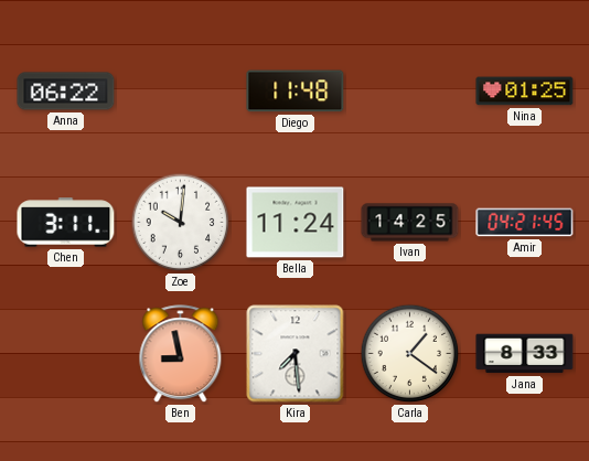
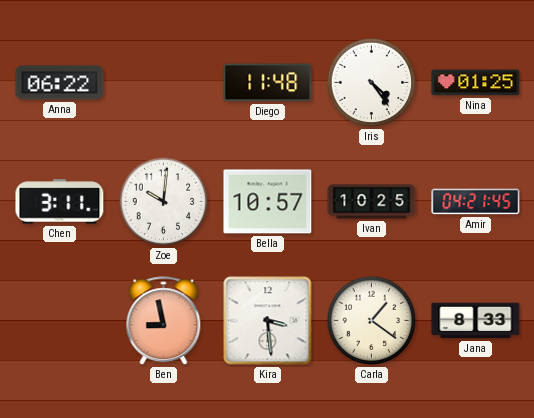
Iris: none -> 4:24
Bella: 11:24 -> 10:57
Ivan: 14:25 -> 10:25
Kira: 7:29 -> 3:29
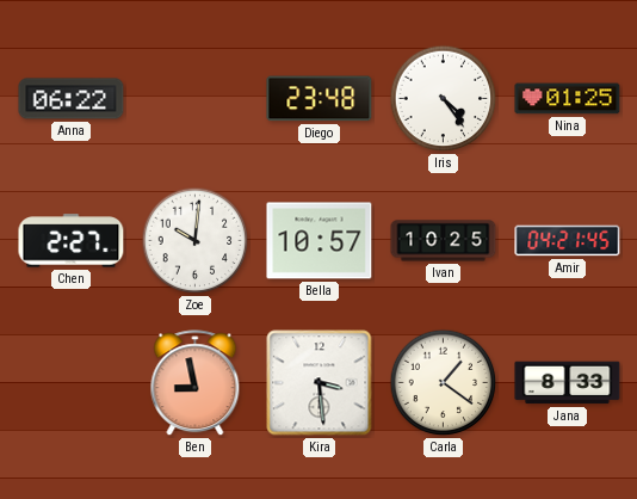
Diego: 11:48 -> 23:48
Chen: 3:11 -> 2:27
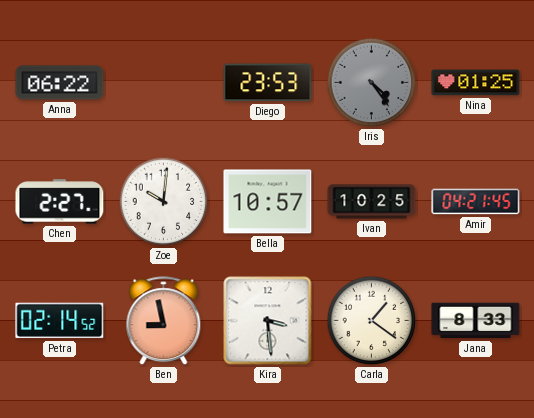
Diego: 23:48 -> 23:53
Iris dial: white -> grey
Petra: none -> 02:14
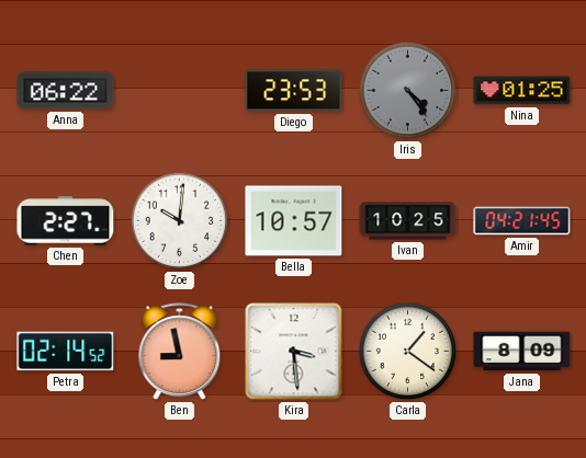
Jana: 8:33 -> 8:09
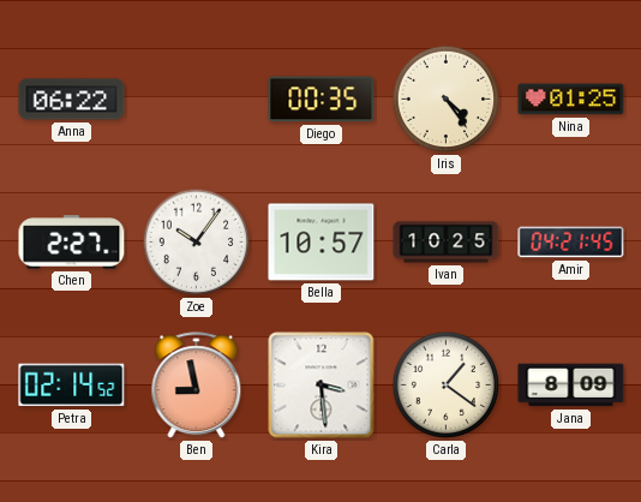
Diego: 23:53 -> 00:35
Iris dial: grey -> cream
Zoe: 10:01 -> 10:06
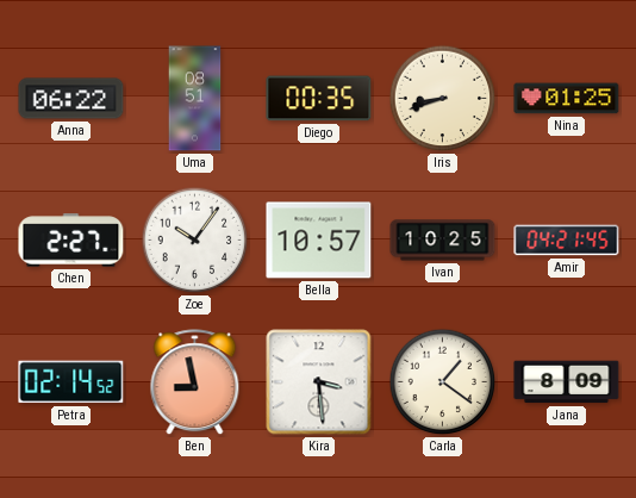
Uma: none -> 08:51
Iris: 4:24 -> 8:42
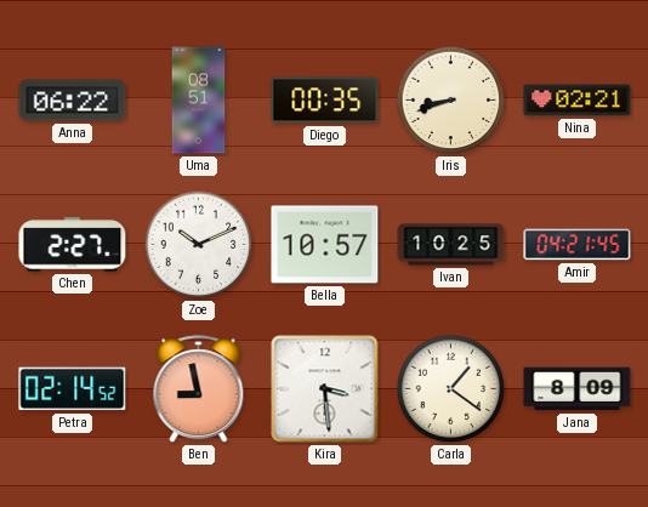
Nina: 01:25 -> 02:21
Zoe: 10:06 -> 10:11
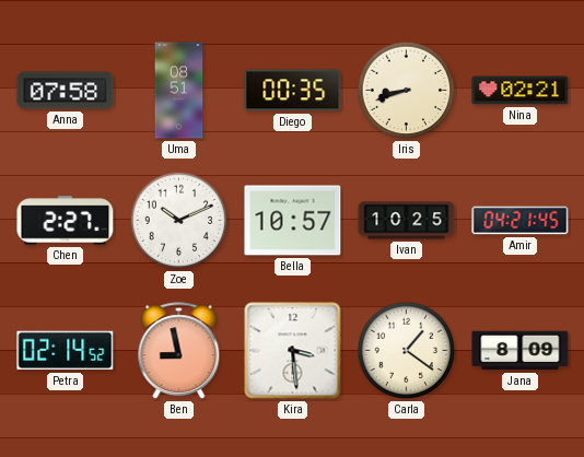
Anna: 06:22 -> 07:58
